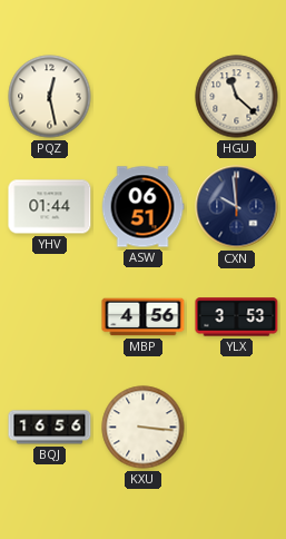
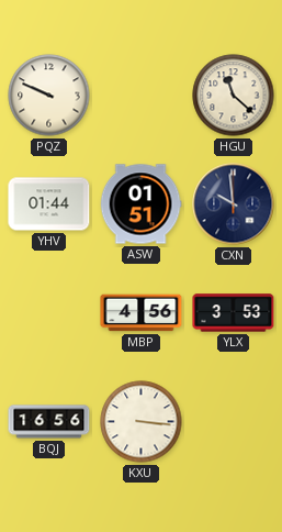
PQZ: 12:28 -> 9:49
ASW: 06:51 -> 01:51
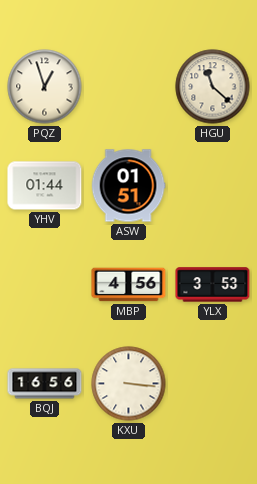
PQZ: 9:49 -> 12:57
CXN: 9:59 -> none
